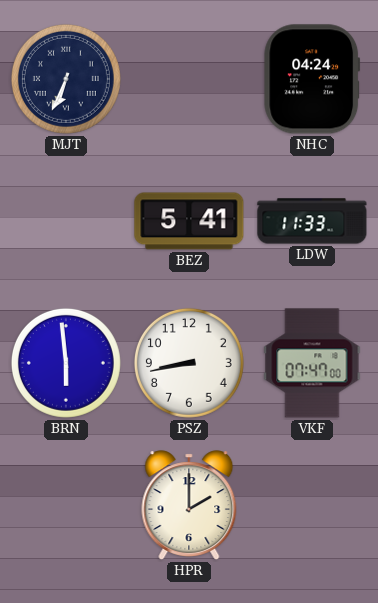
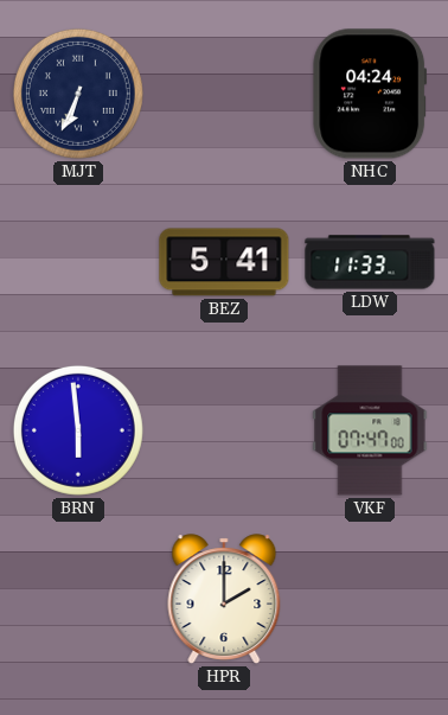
PSZ: 8:43 -> none
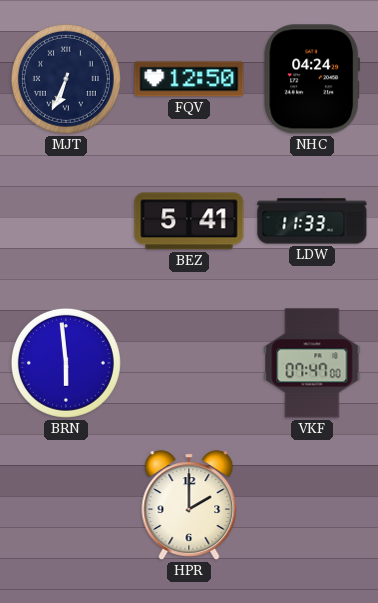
FQV: none -> 12:50
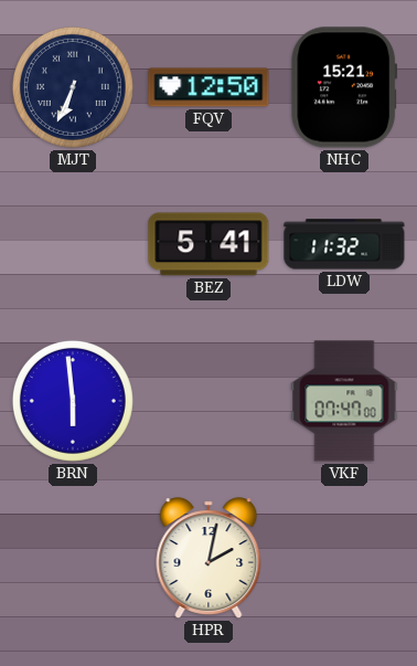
NHC: 04:24 -> 15:21
LDW: 11:33 -> 11:32
HPR: 2:00 -> 2:02
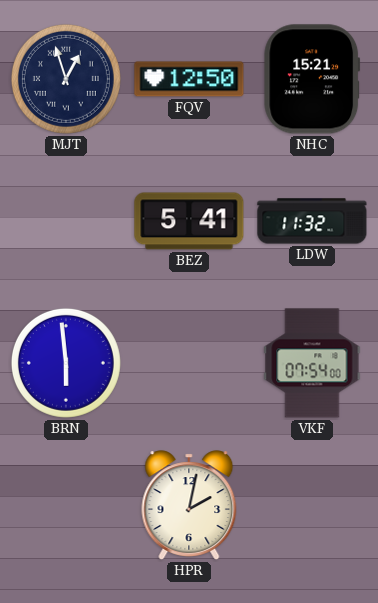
MJT: 6:34 -> 12:57
VKF: 07:47 -> 07:54
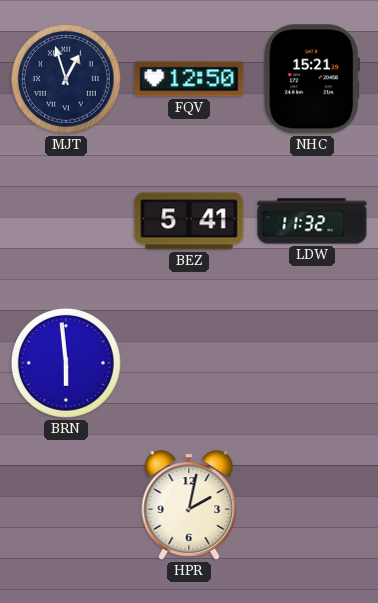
VKF: 07:54 -> none
